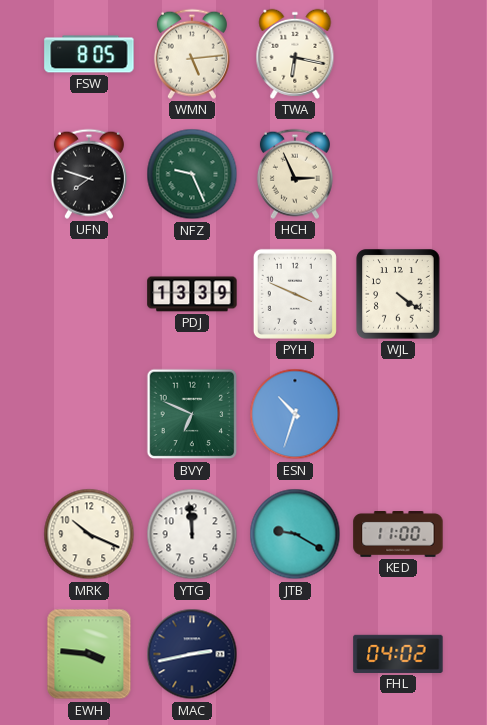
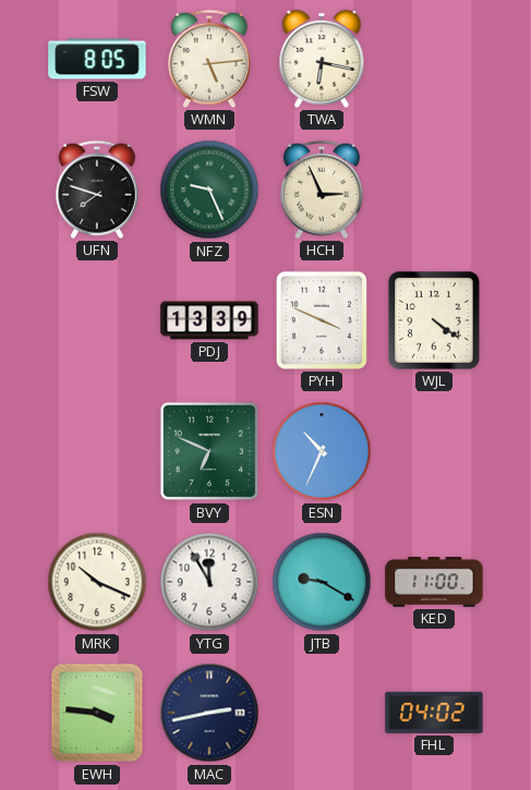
ESN: 10:33 -> 10:34
YTG: 11:59 -> 11:55
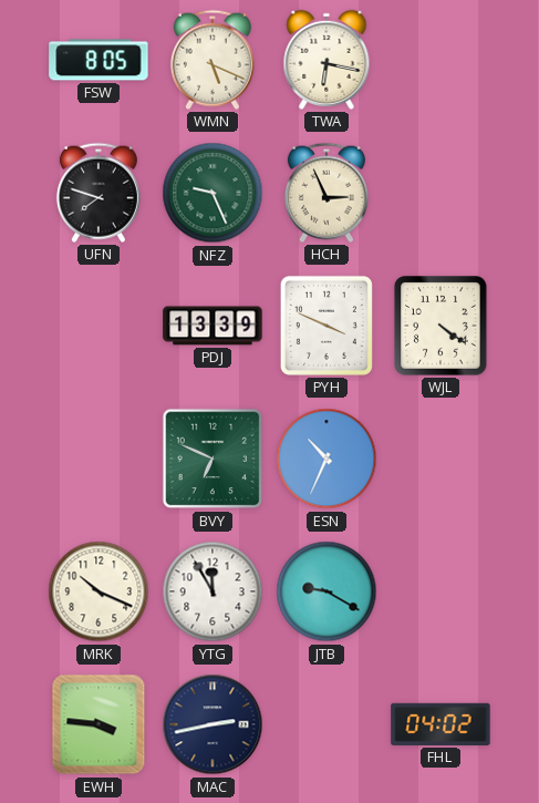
WMN: 5:14 -> 5:19
KED: 11:00 -> none
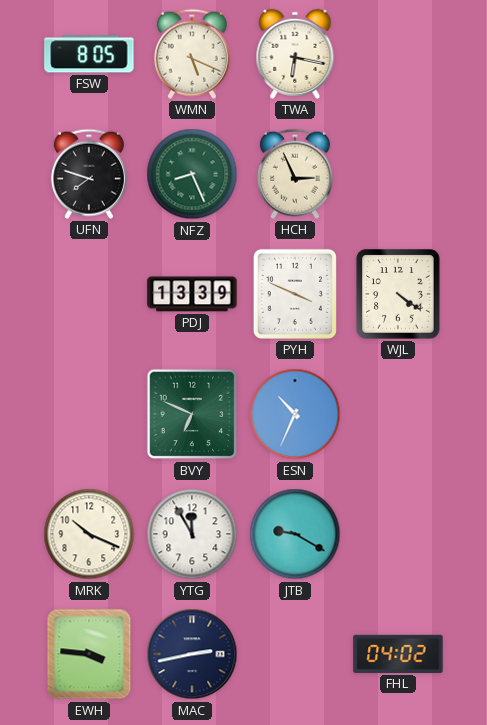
NFZ: 9:26 -> 8:26
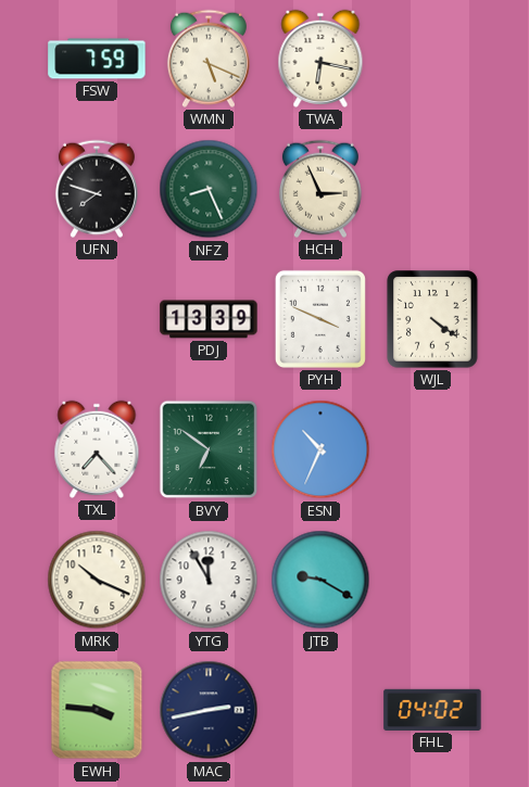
FSW: 8:05 -> 7:59
TXL: none -> 7:23
BVY: 6:49 -> 6:51
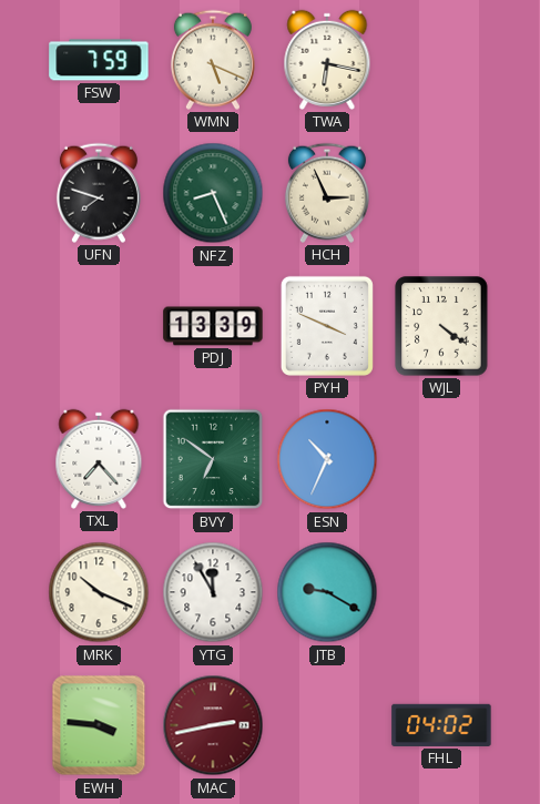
MAC dial: navy -> burgundy
